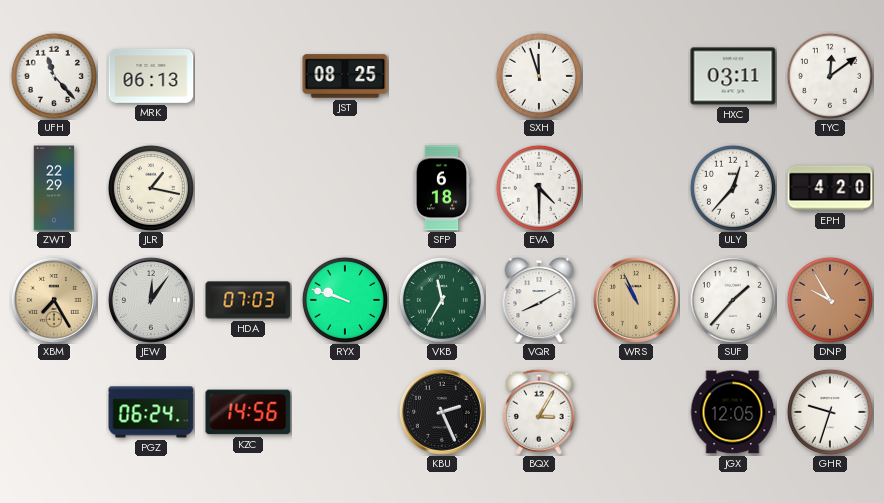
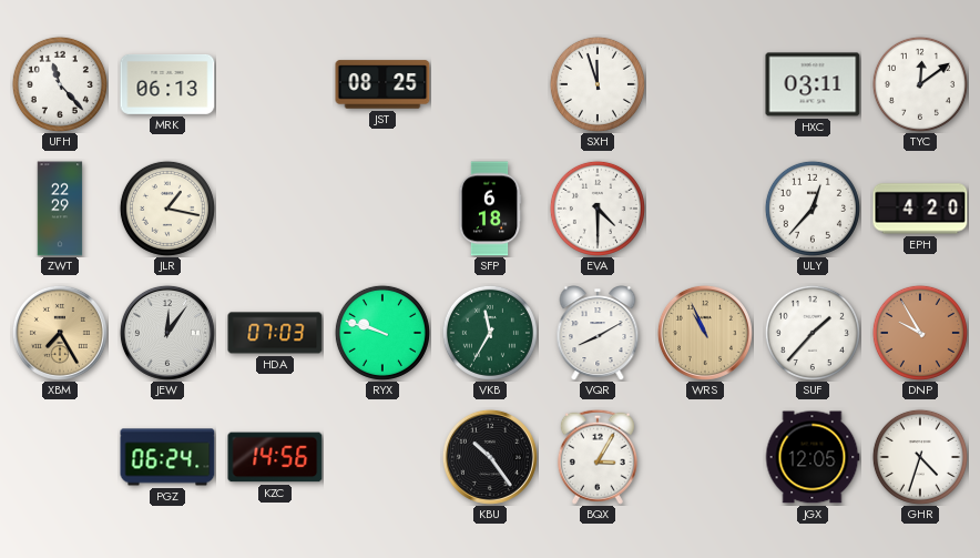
KBU: 2:26 -> 10:24
GHR: 9:33 -> 4:33
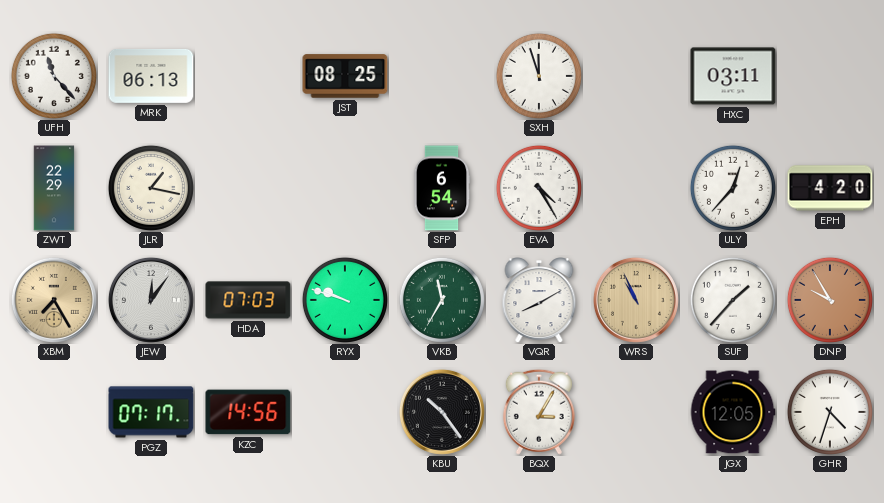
TYC: 12:09 -> none
SFP: 6:18 -> 6:54
EVA: 4:30 -> 4:25
PGZ: 06:24 -> 07:17
